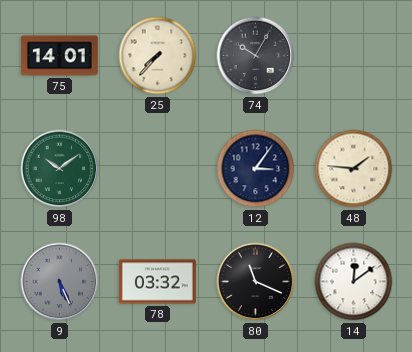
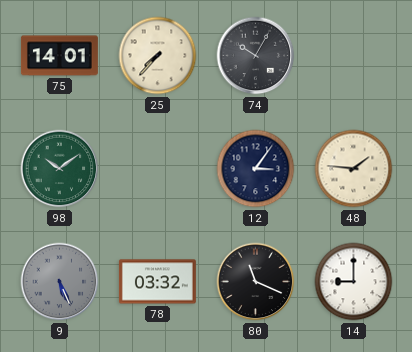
14: 12:09 -> 9:00
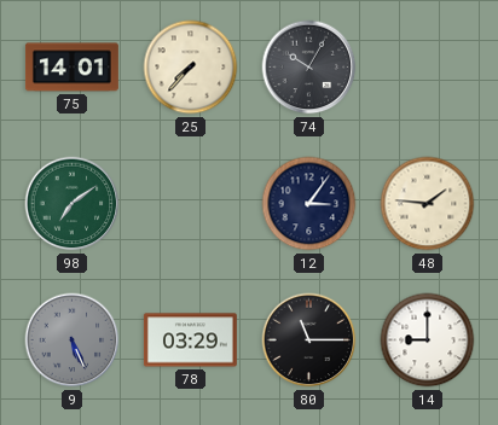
98: 10:09 -> 7:09
78: 03:32 -> 03:29
80: 11:19 -> 11:15
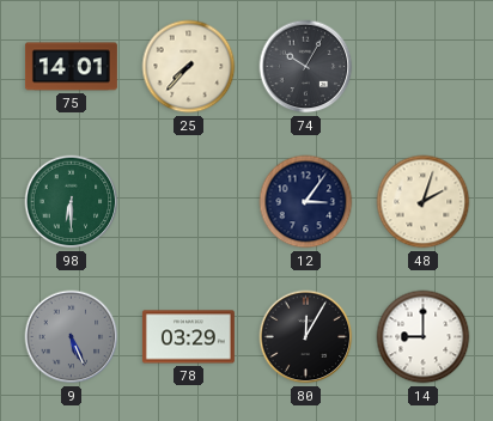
98: 7:09 -> 6:30
48: 1:46 -> 2:03
80: 11:15 -> 12:05
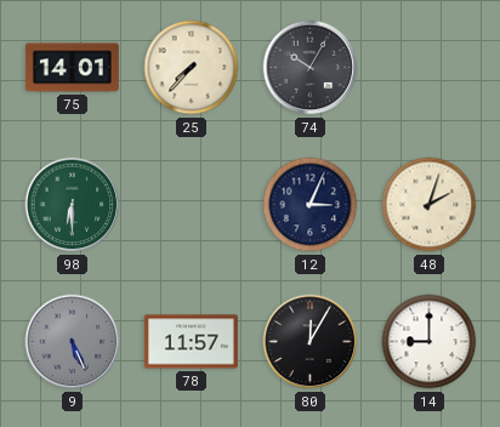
12: 3:06 -> 3:04
78: 03:29 -> 11:57
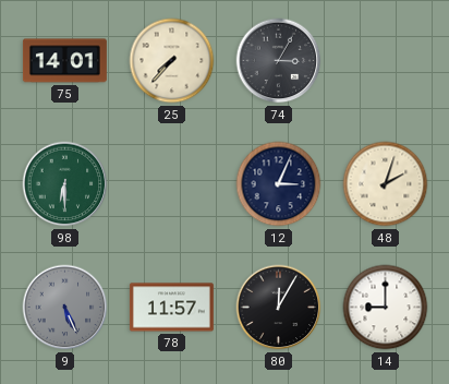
74: 10:05 -> 3:05
